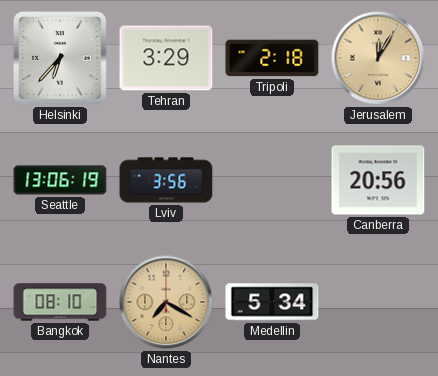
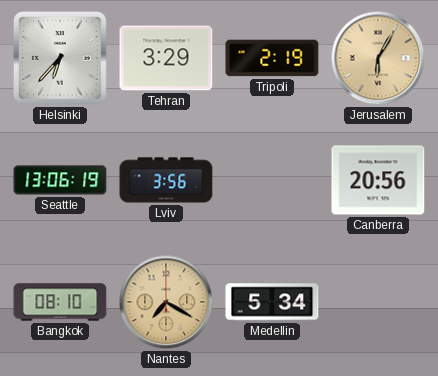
Tripoli: 2:18 -> 2:19
Jerusalem: 12:05 -> 6:05
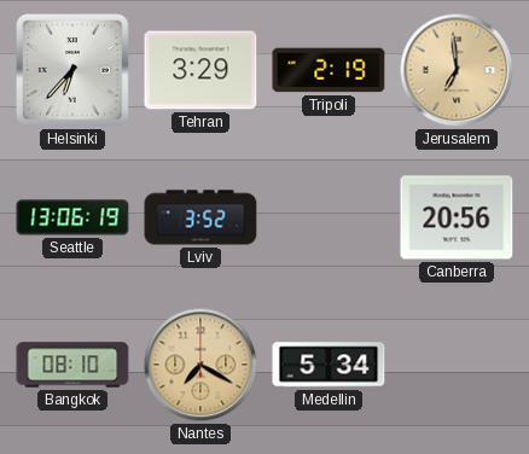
Jerusalem: 6:05 -> 6:59
Lviv: 3:56 -> 3:52
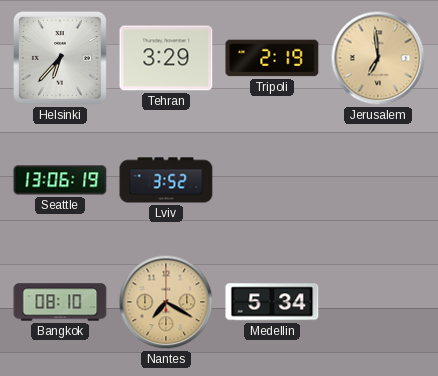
Canberra: 20:56 -> none
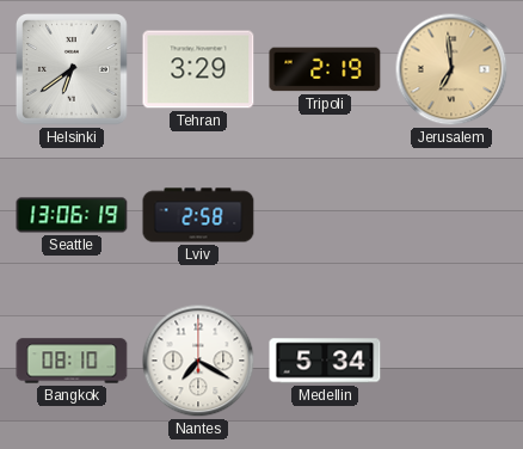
Helsinki: 6:37 -> 6:39
Lviv: 3:52 -> 2:58
Nantes dial: champagne -> white
